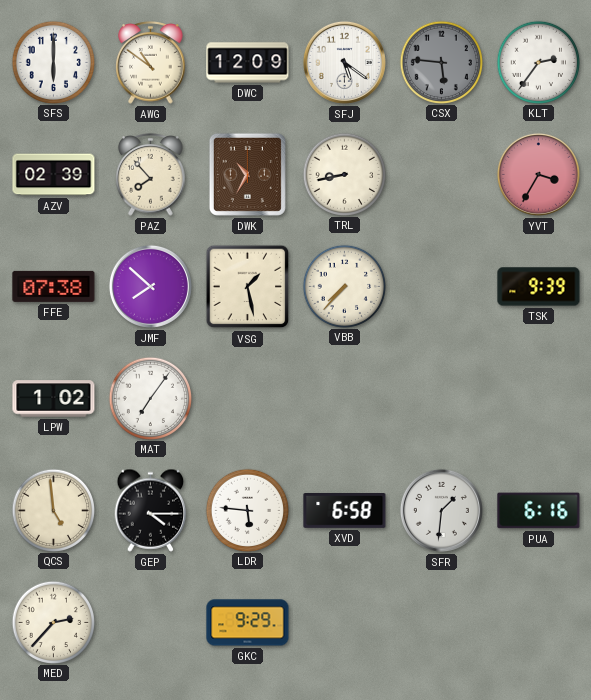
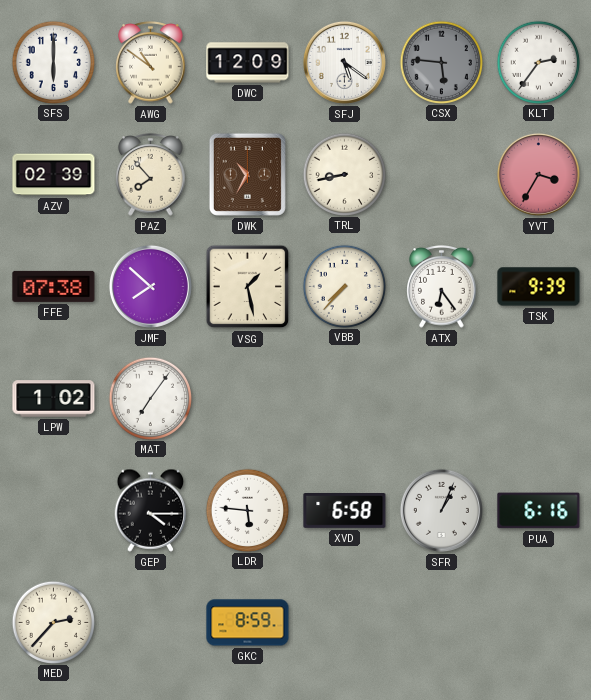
ATX: none -> 6:24
QCS: 4:59 -> none
SFR: 1:31 -> 1:04
GKC: 9:29 -> 8:59
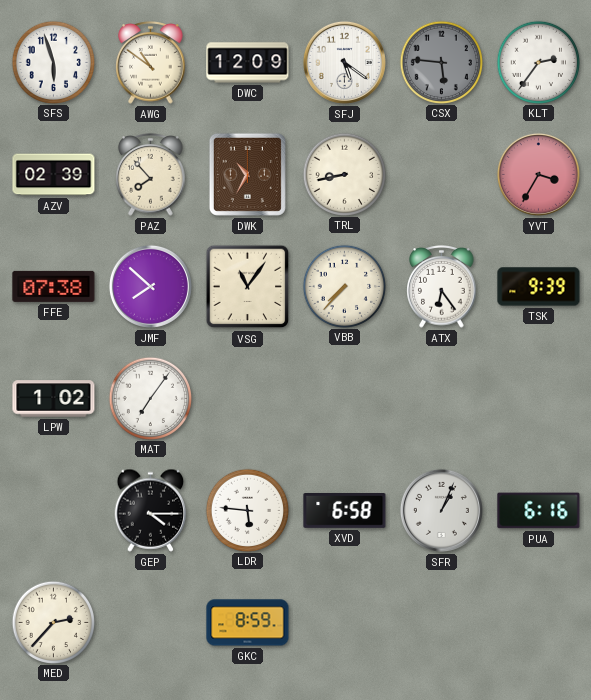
SFS: 6:00 -> 5:57
VSG: 1:28 -> 11:06
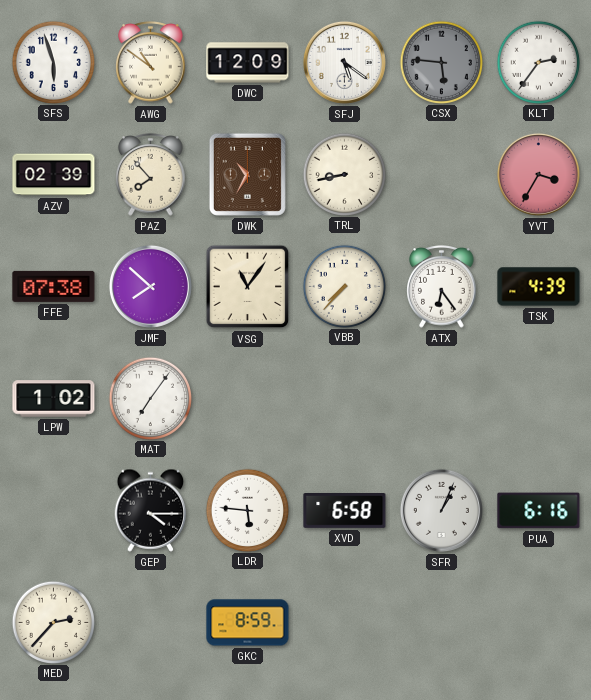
TSK: 9:39 -> 4:39
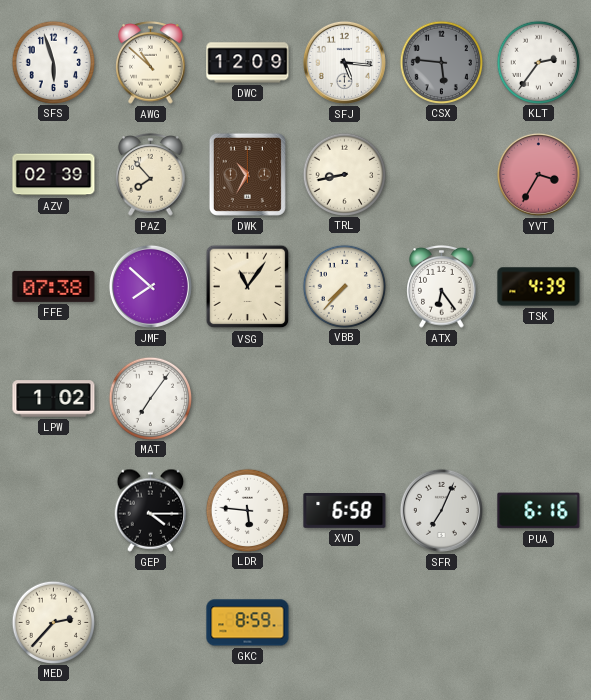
AWG: 10:51 -> 10:52
SFJ: 5:21 -> 5:16
SFR: 1:04 -> 7:04
